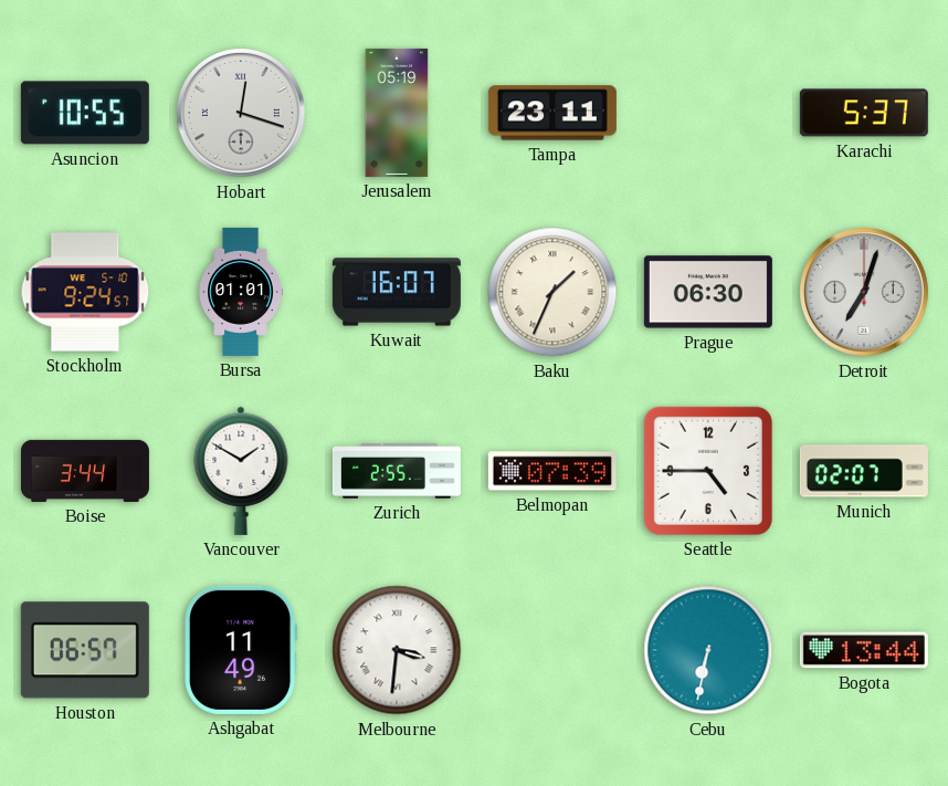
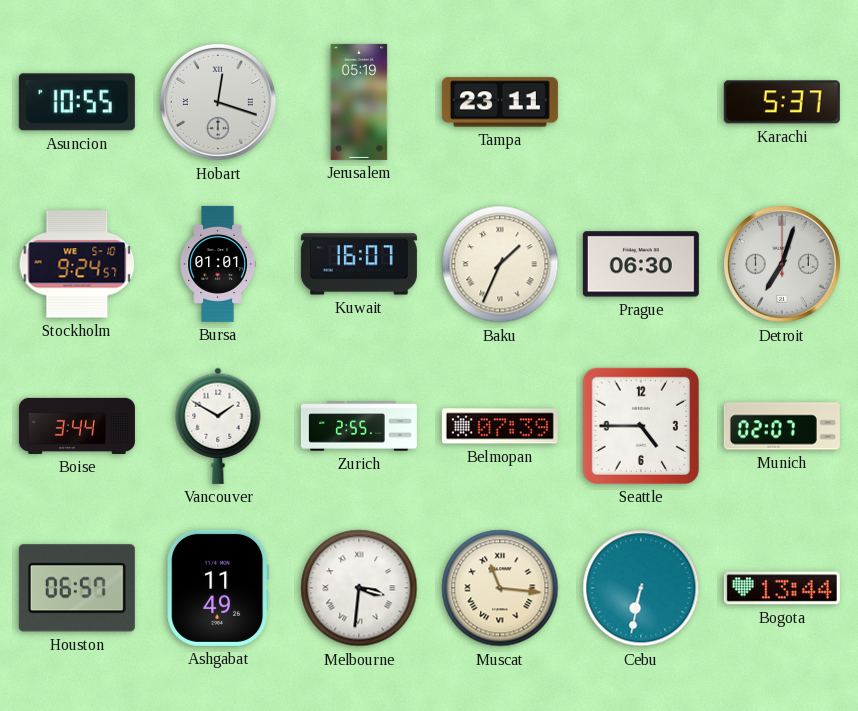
Muscat: none -> 11:16
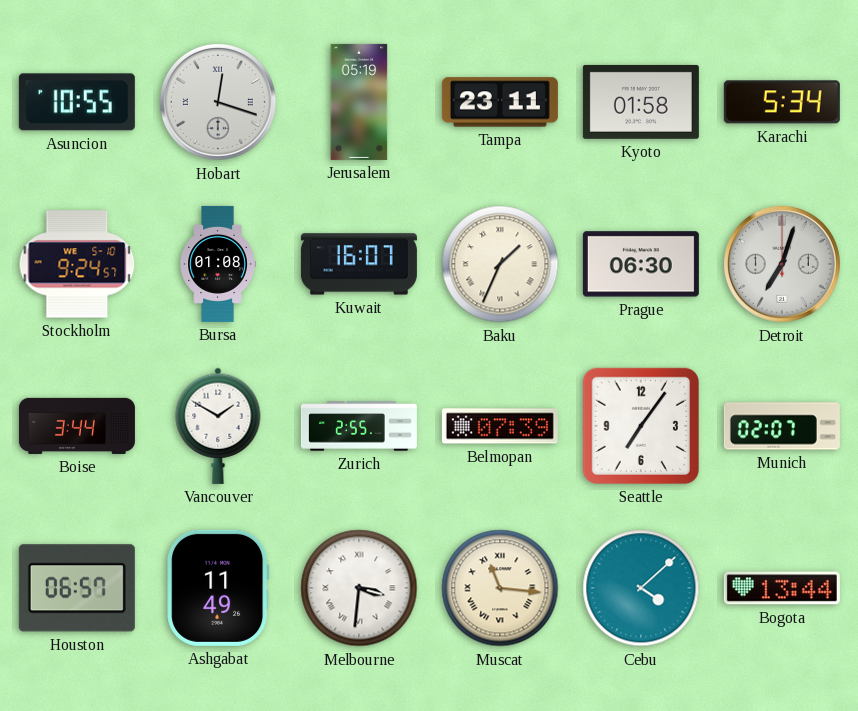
Kyoto: none -> 01:58
Karachi: 5:37 -> 5:34
Bursa: 01:01 -> 01:08
Seattle: 4:45 -> 7:06
Cebu: 6:32 -> 4:08
